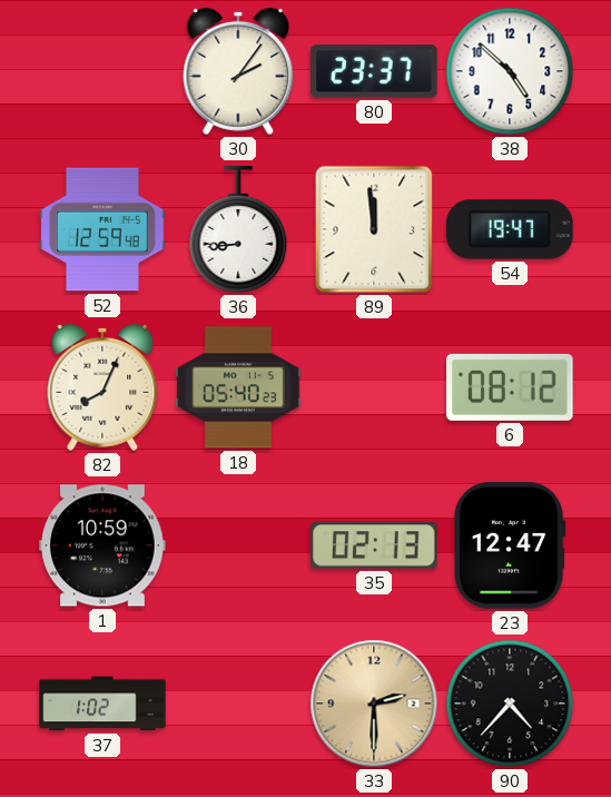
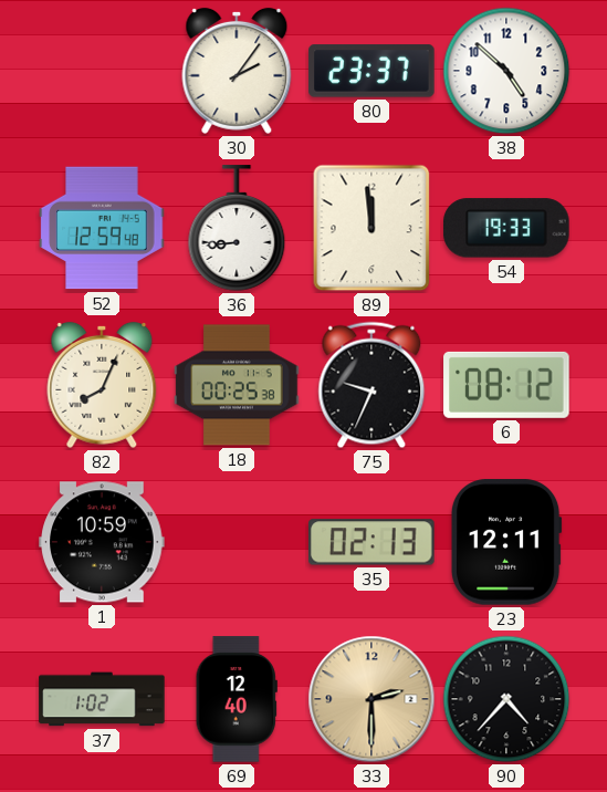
54: 19:47 -> 19:33
18: 05:40 -> 00:25
75: none -> 9:34
23: 12:47 -> 12:11
69: none -> 12:40
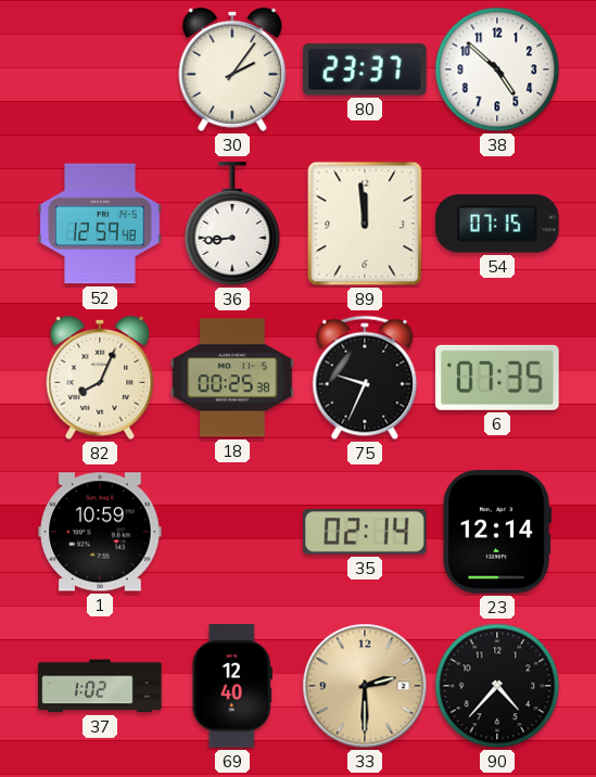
54: 19:33 -> 07:15
6: 08:12 -> 07:35
35: 02:13 -> 02:14
23: 12:11 -> 12:14
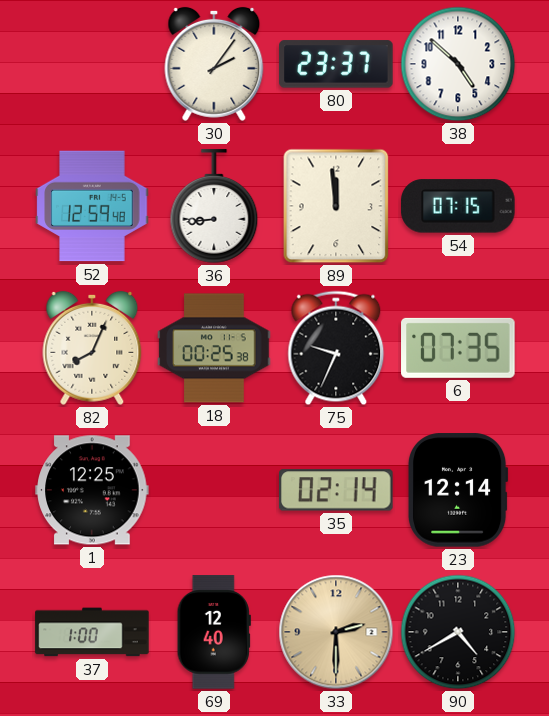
1: 10:59 -> 12:25
37: 1:02 -> 1:00
90: 4:37 -> 4:40
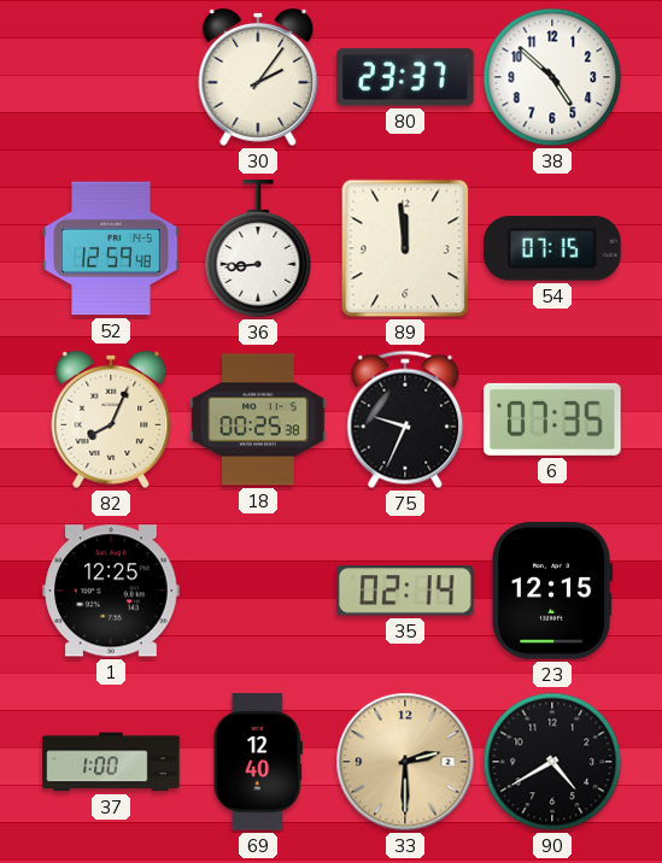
23: 12:14 -> 12:15
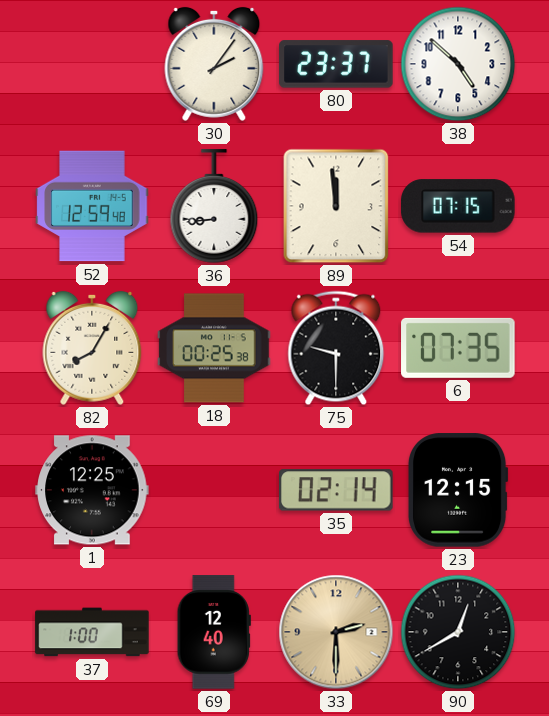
82: 8:04 -> 8:05
75: 9:34 -> 9:30
90: 4:40 -> 12:40
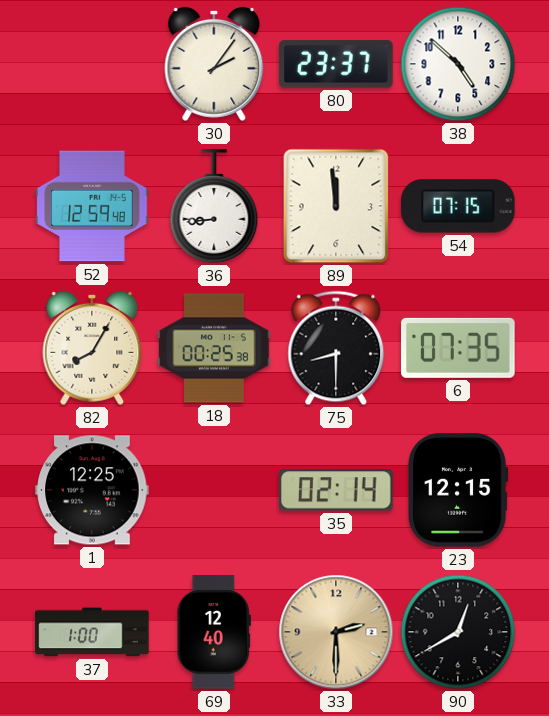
75: 9:30 -> 8:30
